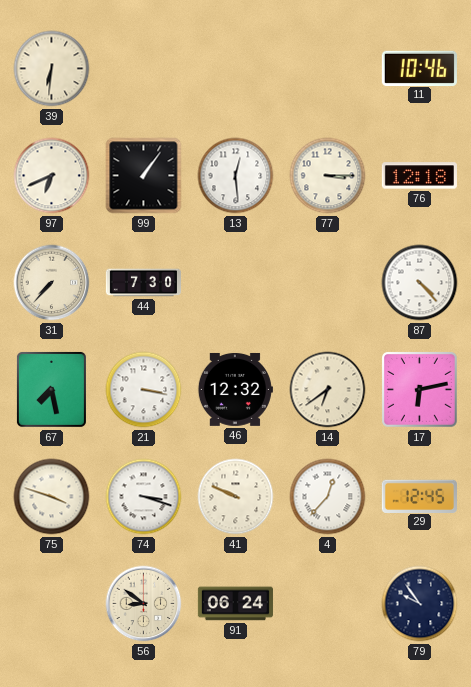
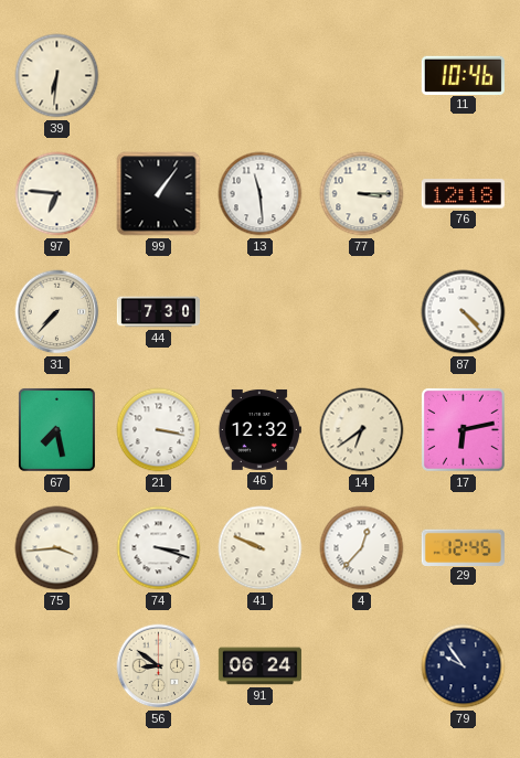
97: 6:41 -> 6:46
13: 12:29 -> 11:29
75: 3:48 -> 3:44
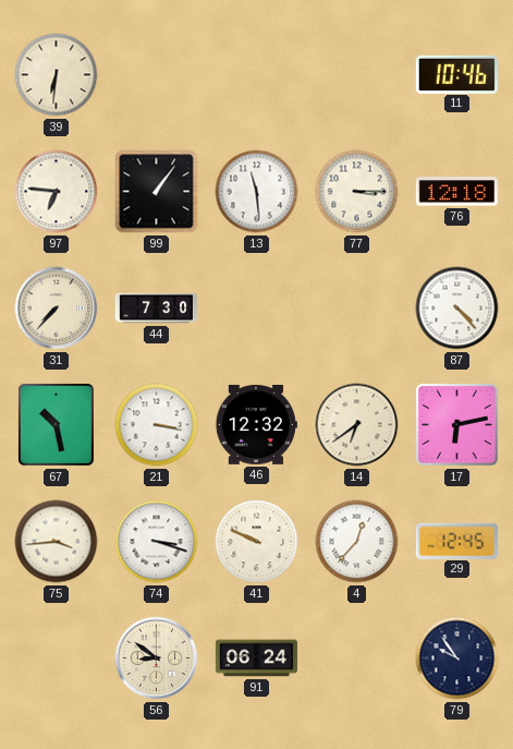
67: 7:28 -> 10:28
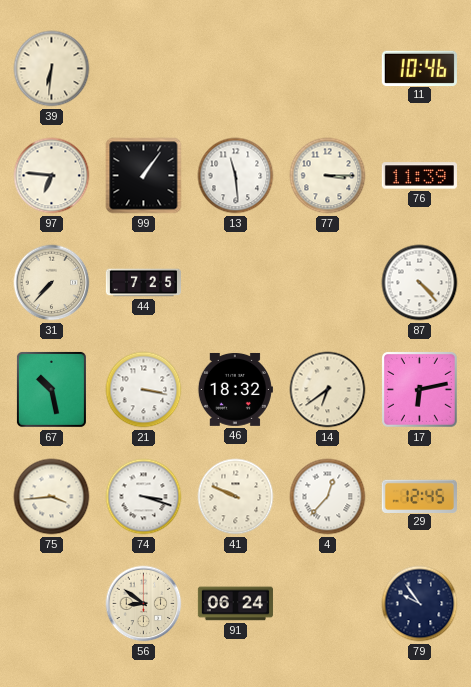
76: 12:18 -> 11:39
44: 7:30 -> 7:25
46: 12:32 -> 18:32
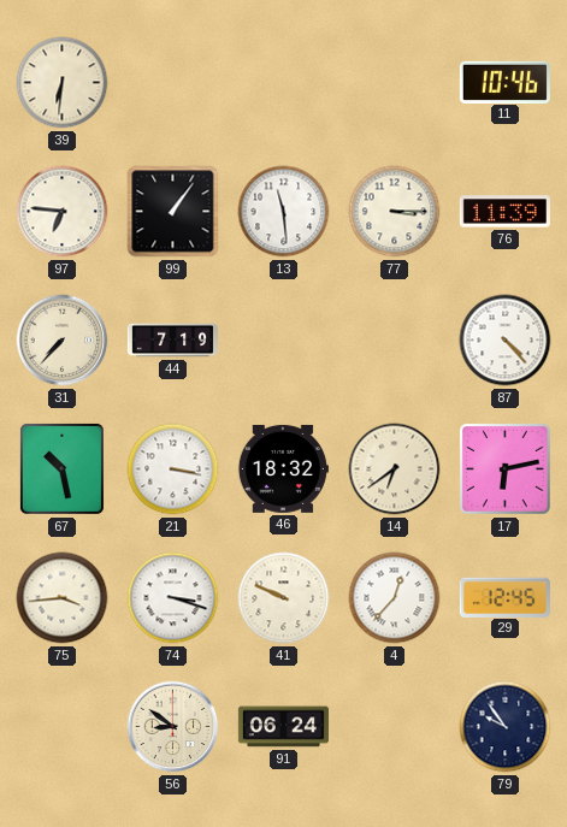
44: 7:25 -> 7:19
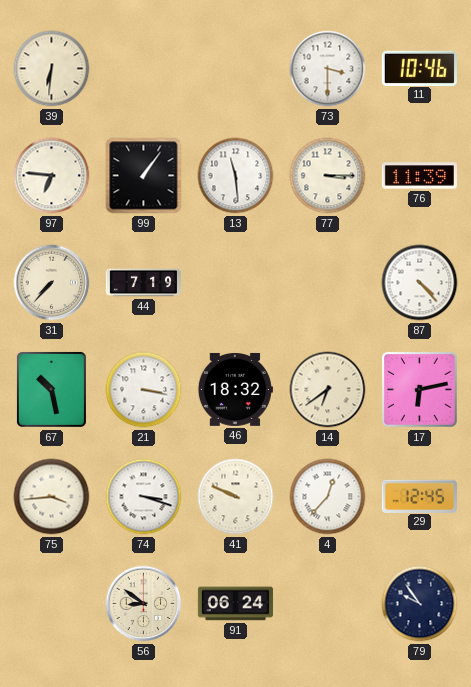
73: none -> 3:30
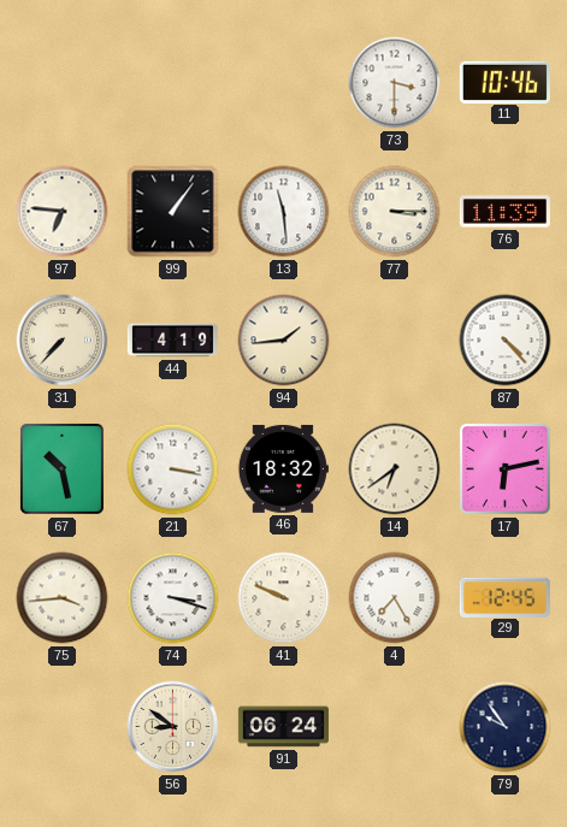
39: 6:31 -> none
44: 7:19 -> 4:19
94: none -> 1:44
4: 12:37 -> 7:25
